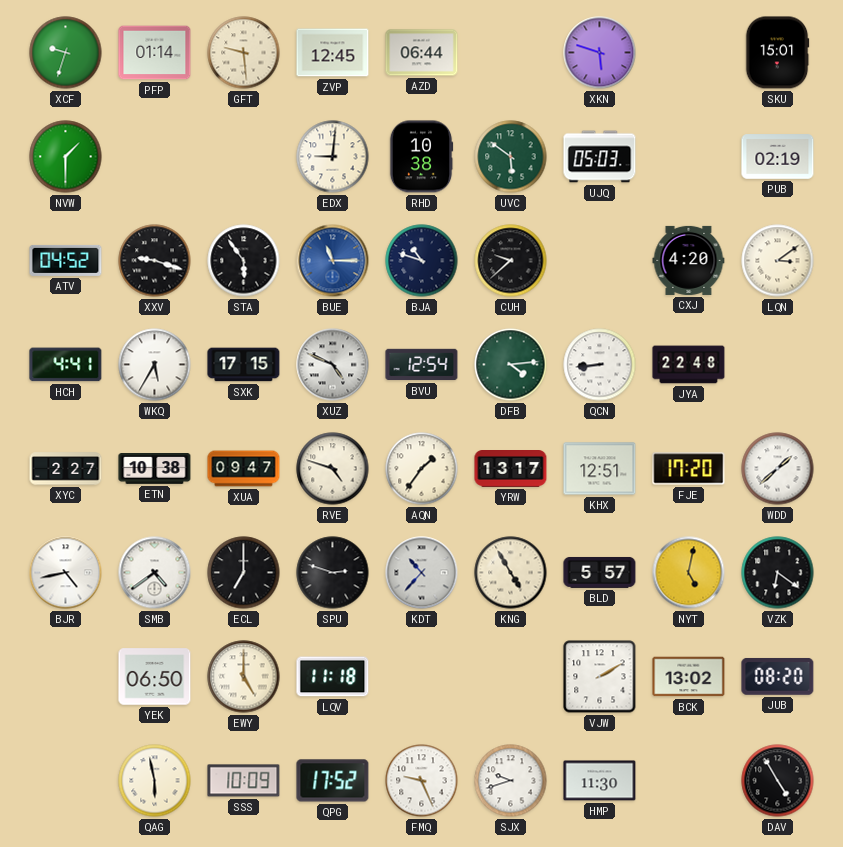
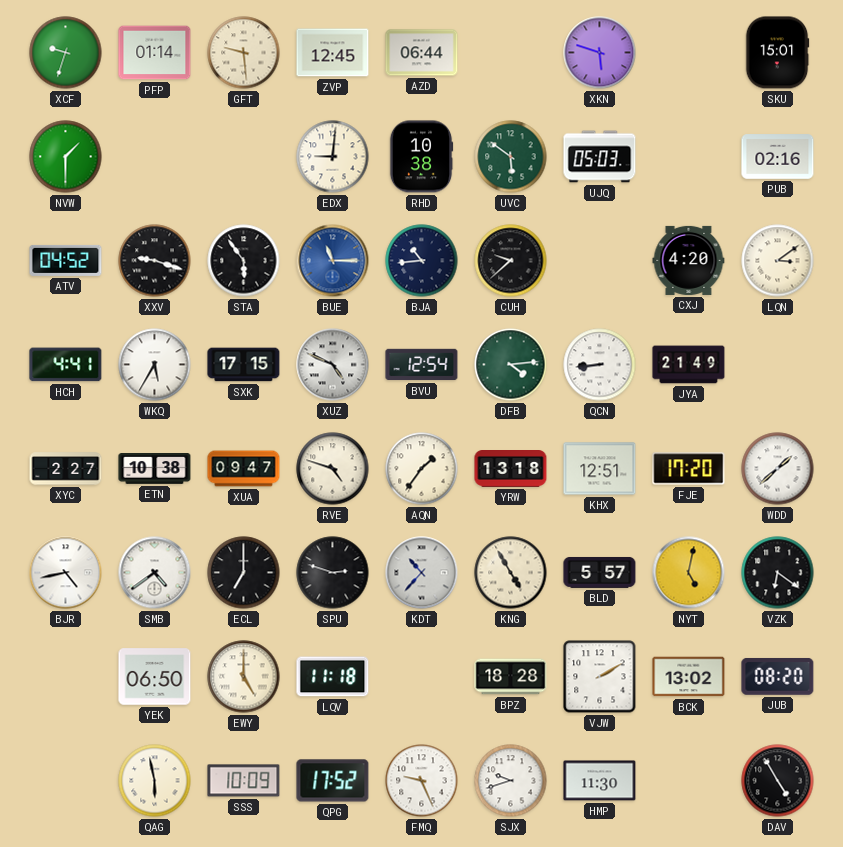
PUB: 02:19 -> 02:16
BJA: 10:48 -> 10:44
JYA: 22:48 -> 21:49
YRW: 13:17 -> 13:18
BPZ: none -> 18:28
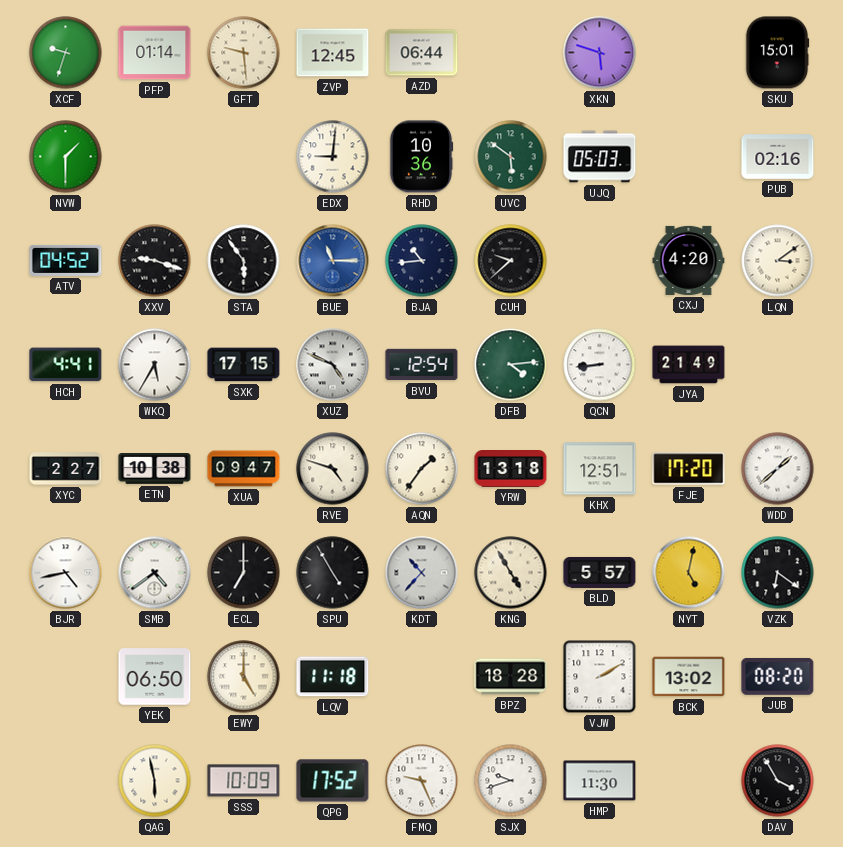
RHD: 10:38 -> 10:36
SPU: 2:48 -> 4:55
DAV: 4:55 -> 3:55
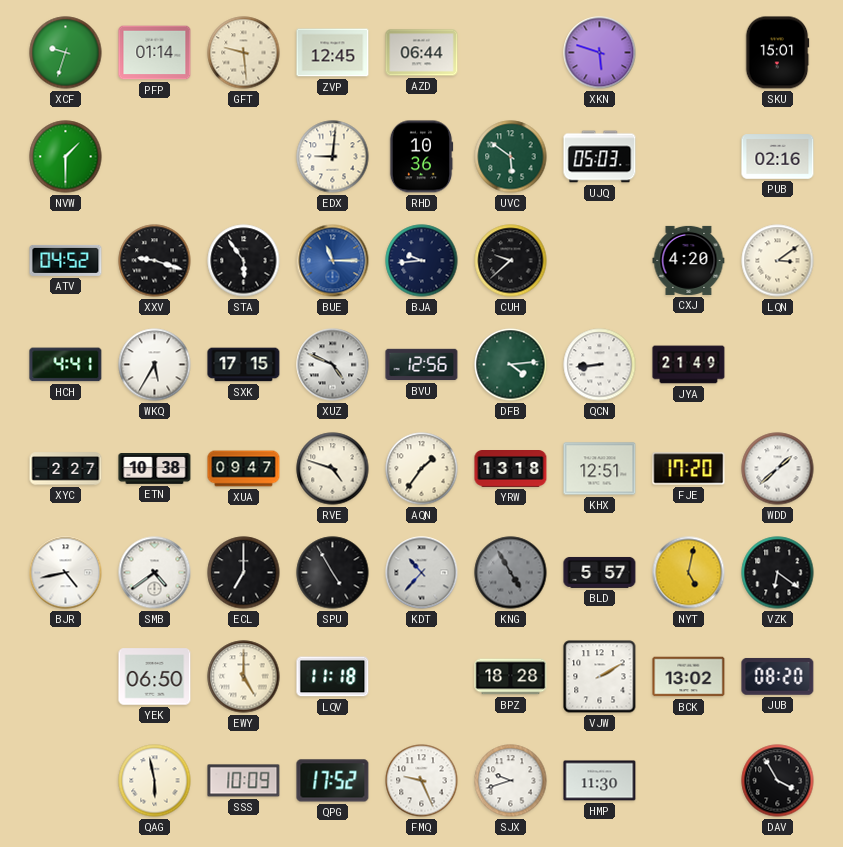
BJA: 10:44 -> 9:44
BVU: 12:54 -> 12:56
KNG dial: cream -> grey
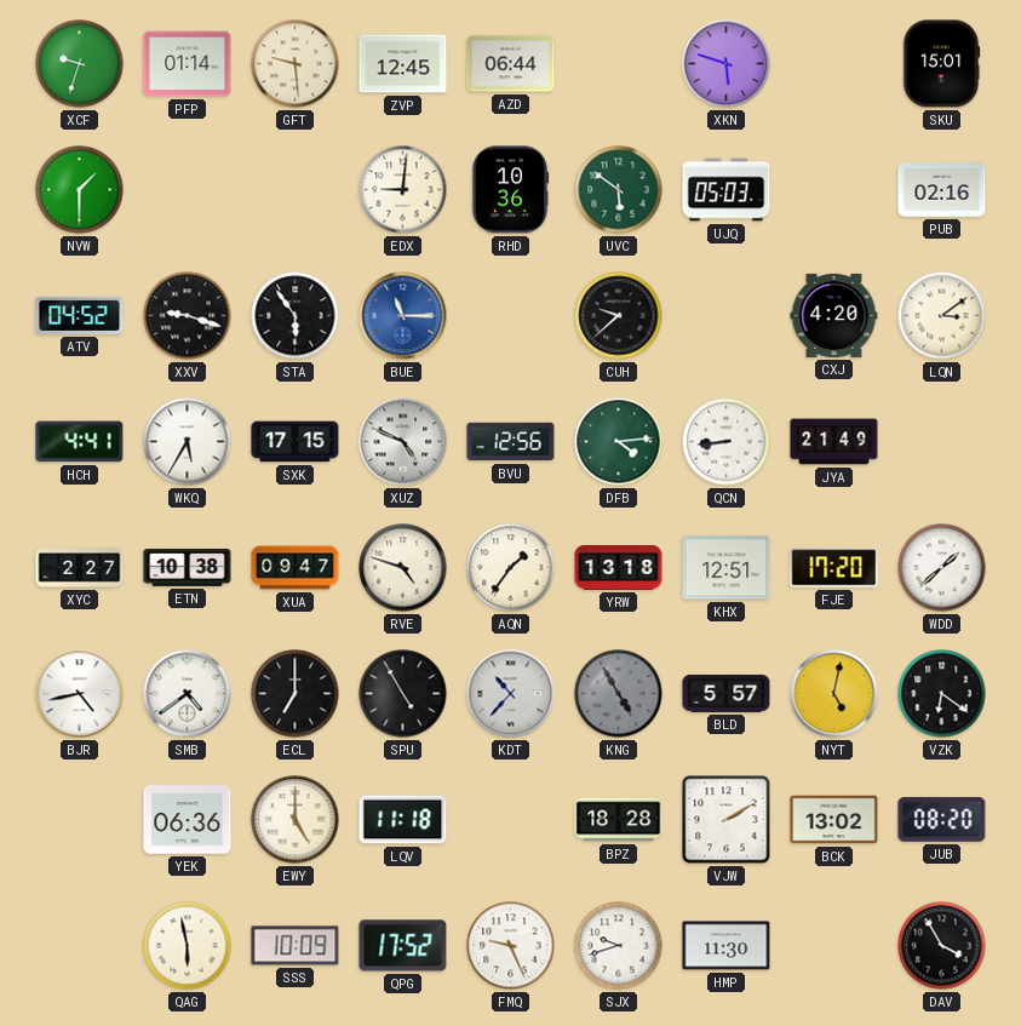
BJA: 9:44 -> none
YEK: 06:50 -> 06:36
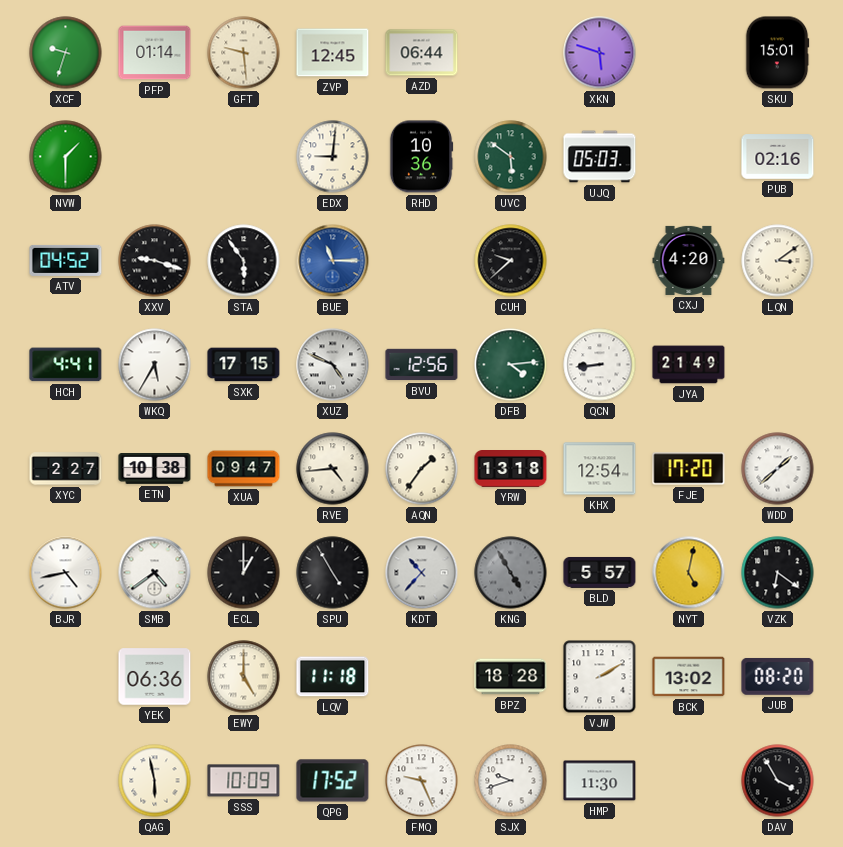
RVE: 4:48 -> 4:44
KHX: 12:51 -> 12:54
ECL: 7:00 -> 1:00
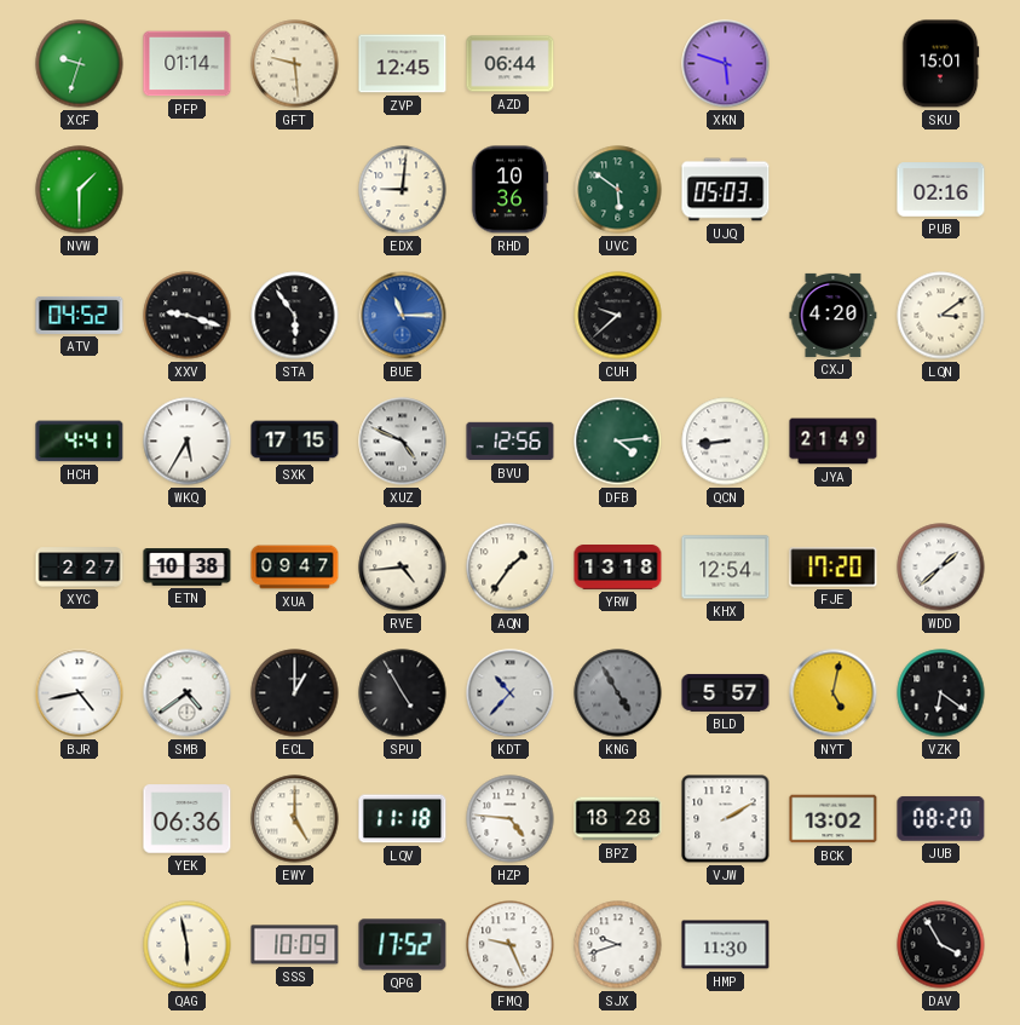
HZP: none -> 4:46
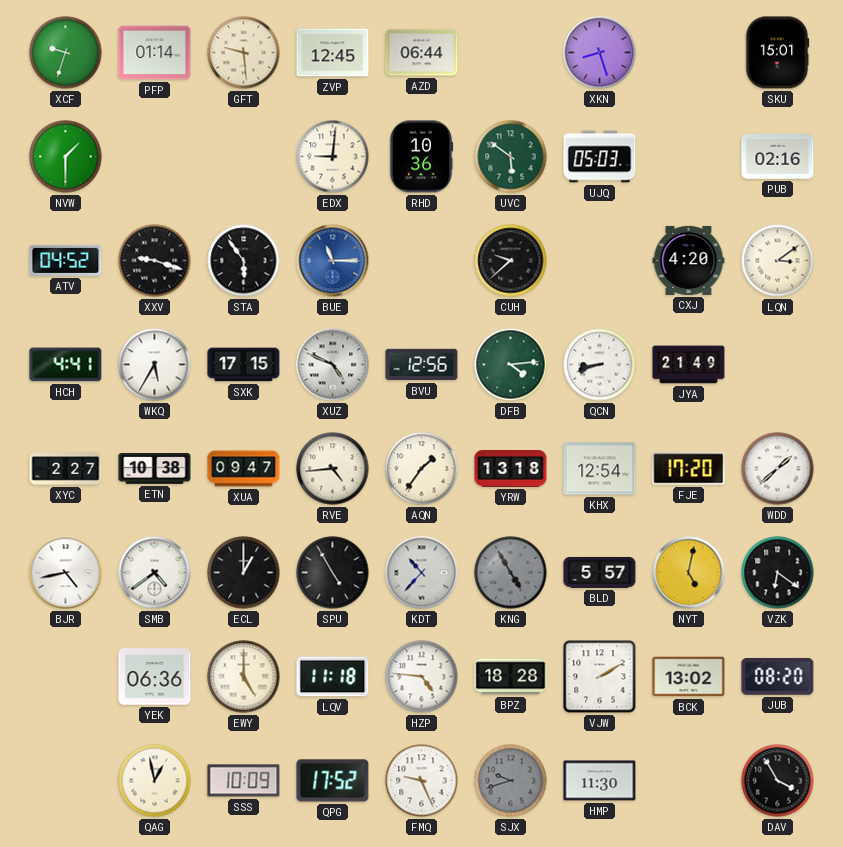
XKN: 5:48 -> 8:27
QCN: 8:44 -> 8:42
QAG: 5:58 -> 12:58
SJX dial: white -> grey
